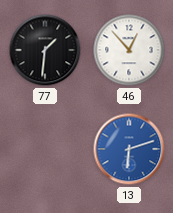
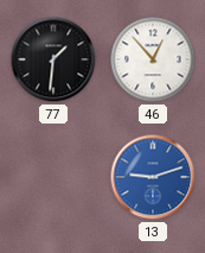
13: 6:12 -> 9:12
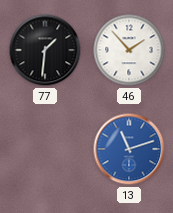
46: 12:53 -> 1:53
13: 9:12 -> 11:12
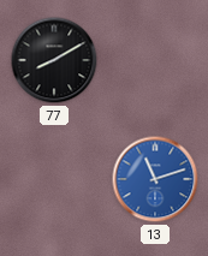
77: 1:31 -> 8:10
46: 1:53 -> none
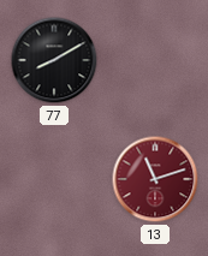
13 dial: blue -> burgundy
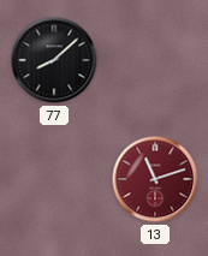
77: 8:10 -> 8:08
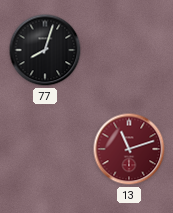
77: 8:08 -> 8:03
